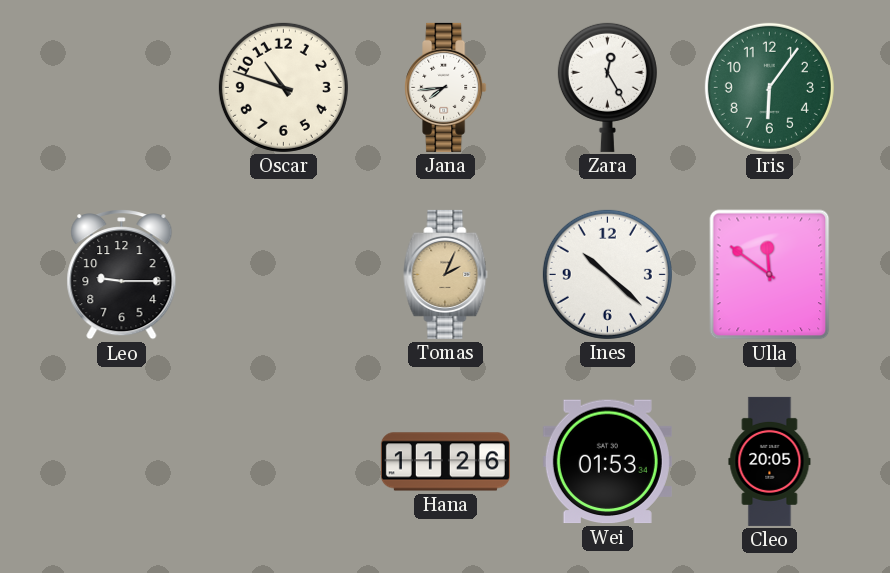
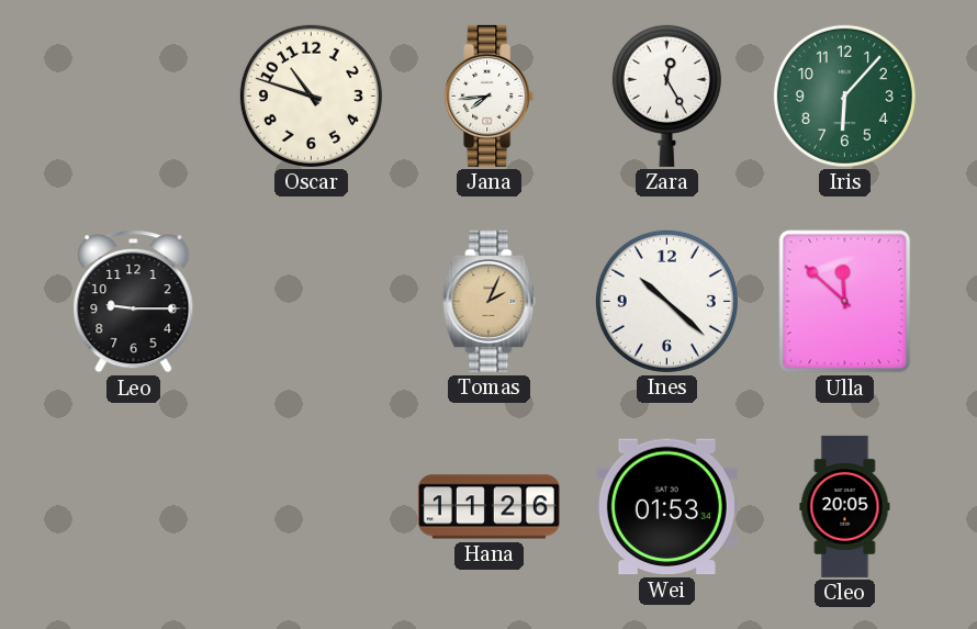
Iris: 6:06 -> 6:07
Ulla: 11:51 -> 11:52
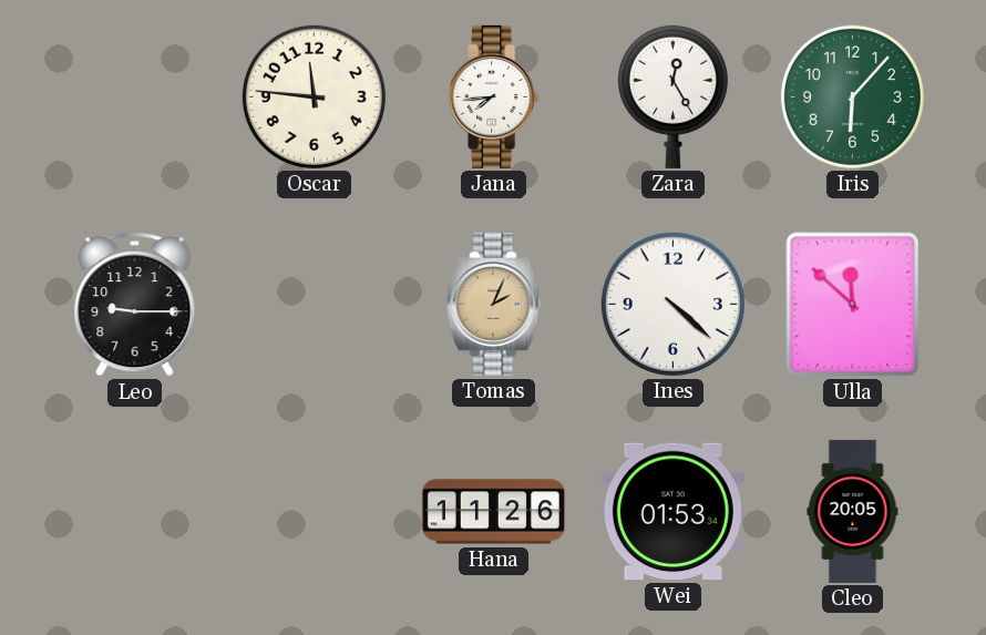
Oscar: 10:48 -> 11:46
Ines: 10:22 -> 4:22
